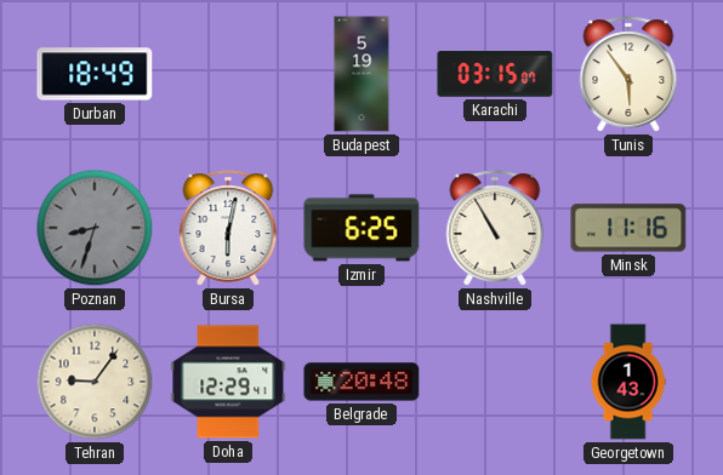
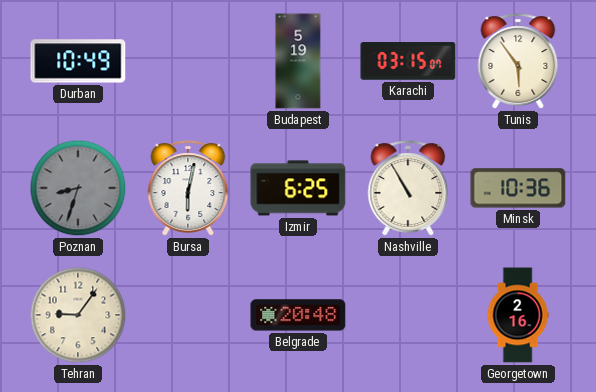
Durban: 18:49 -> 10:49
Minsk: 11:16 -> 10:36
Doha: 12:29 -> none
Georgetown: 1:43 -> 2:16
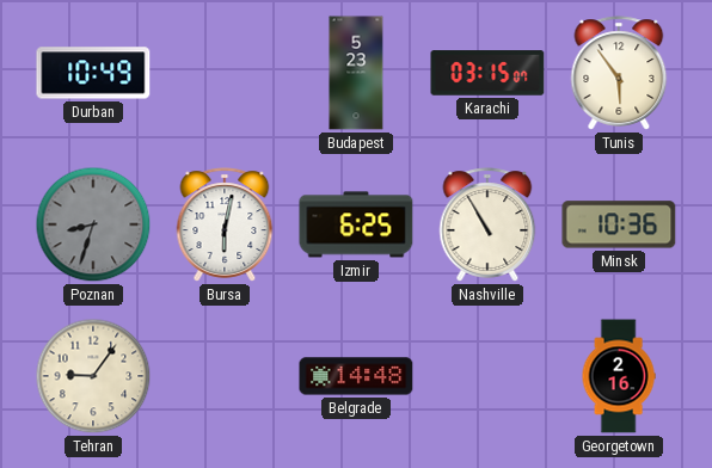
Budapest: 5:19 -> 5:23
Belgrade: 20:48 -> 14:48
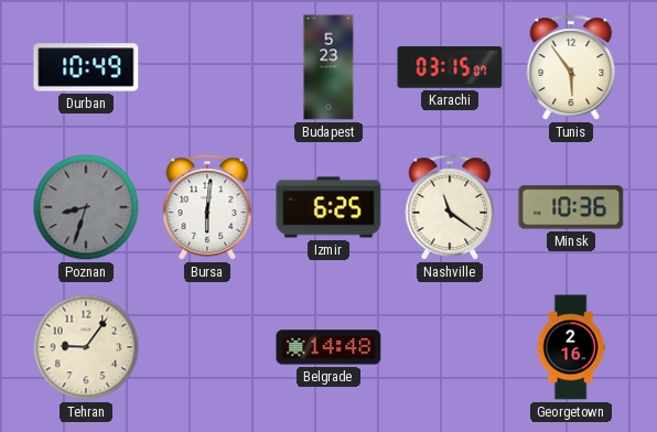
Bursa: 6:02 -> 6:01
Nashville: 10:55 -> 11:21
